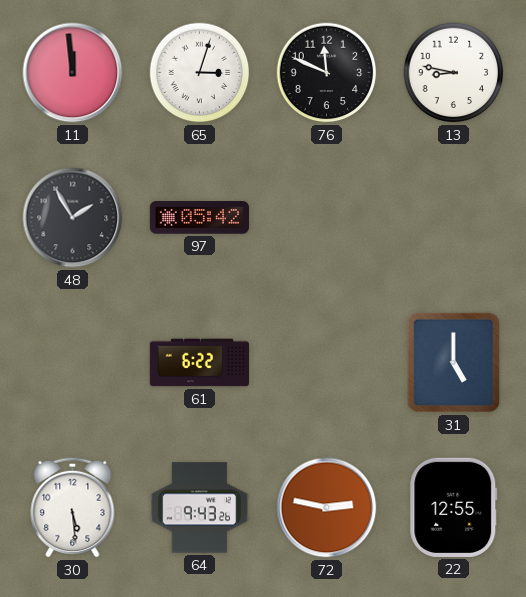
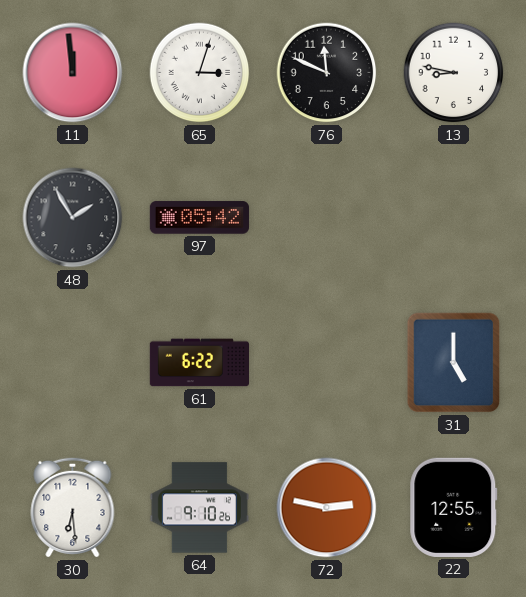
30: 5:29 -> 6:29
64: 9:43 -> 9:10
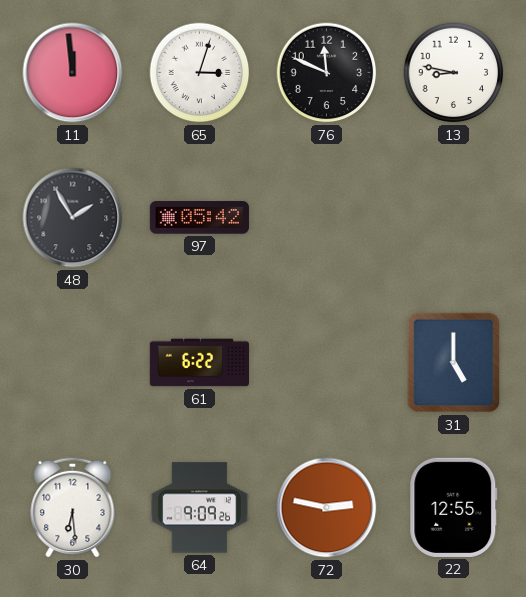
64: 9:10 -> 9:09
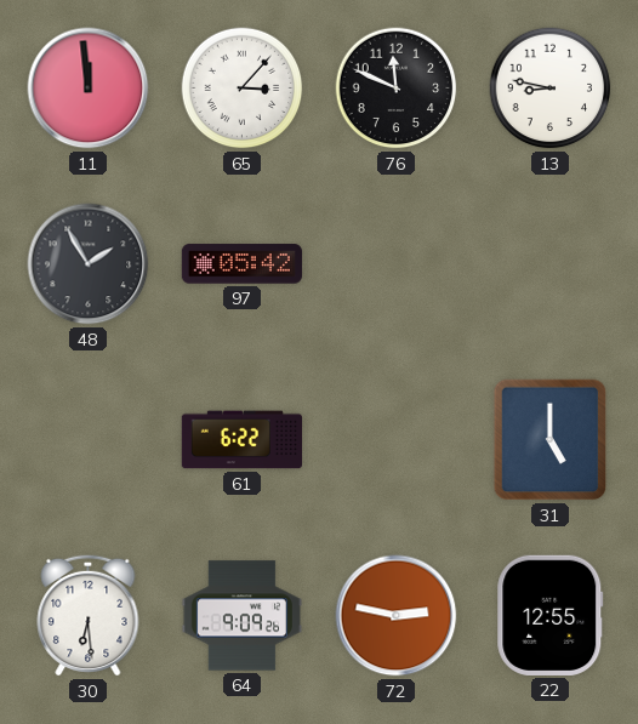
65: 3:03 -> 3:07
